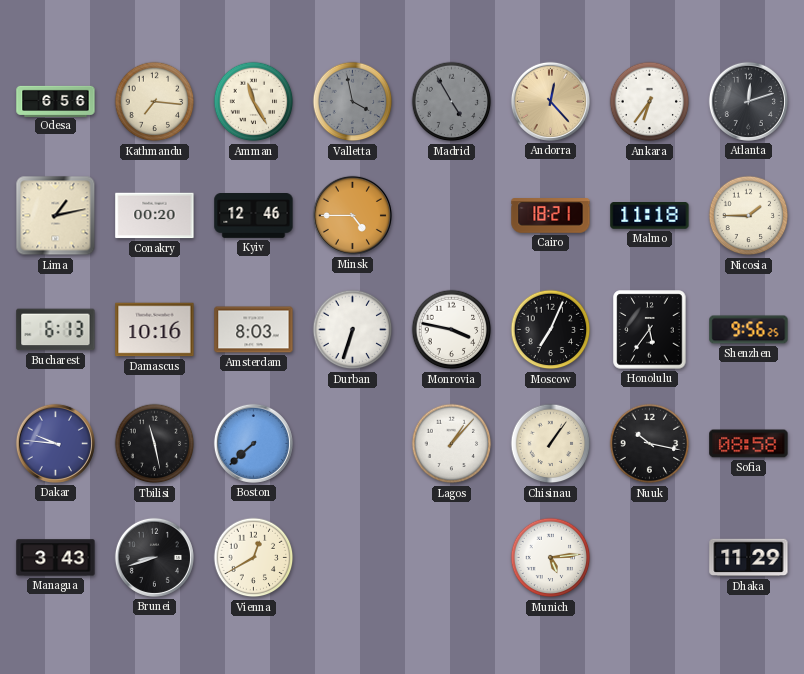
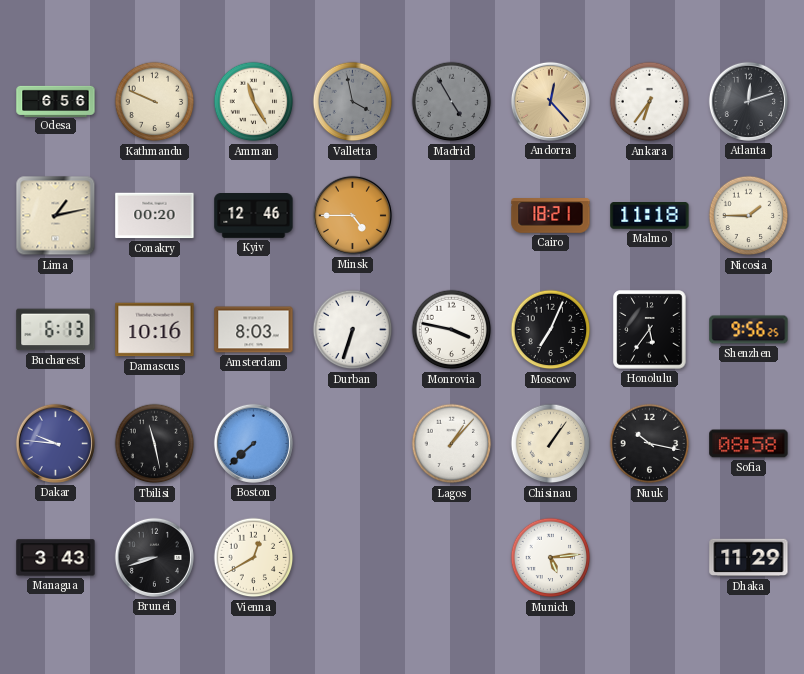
Kathmandu: 7:16 -> 9:49
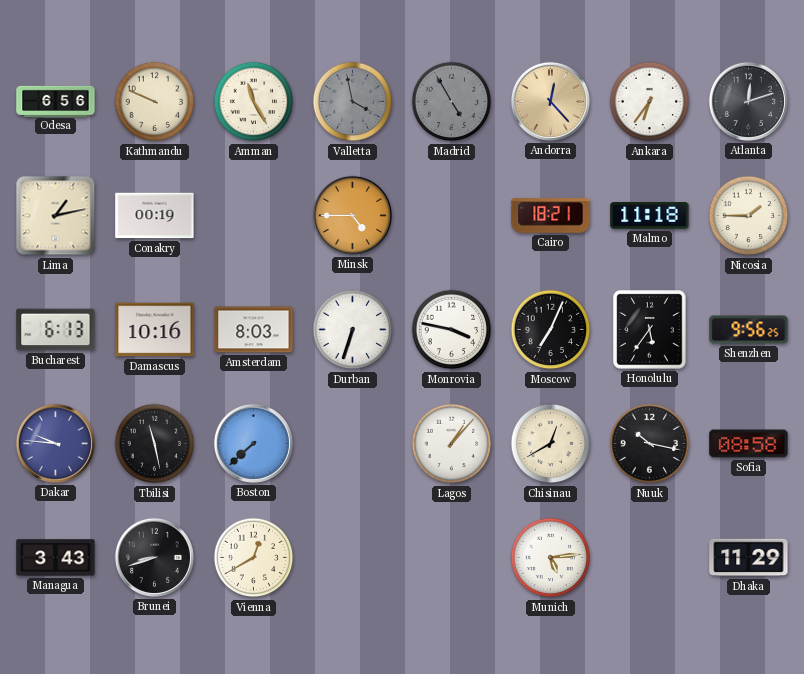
Conakry: 00:20 -> 00:19
Kyiv: 12:46 -> none
Chisinau: 1:06 -> 12:40
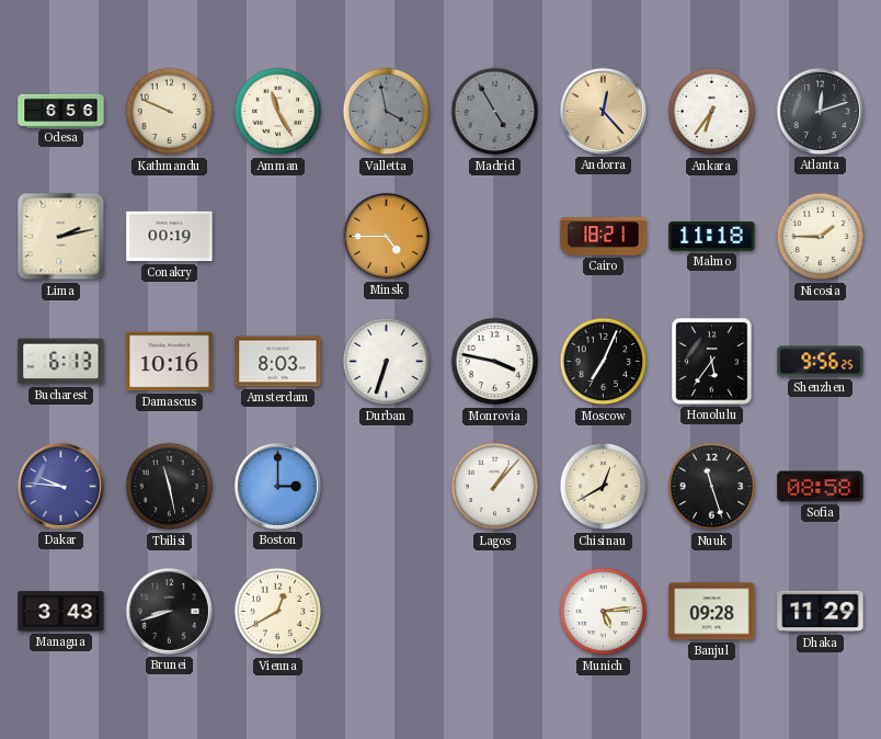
Lima: 1:13 -> 2:13
Boston: 7:38 -> 3:00
Nuuk: 10:17 -> 11:27
Banjul: none -> 09:28
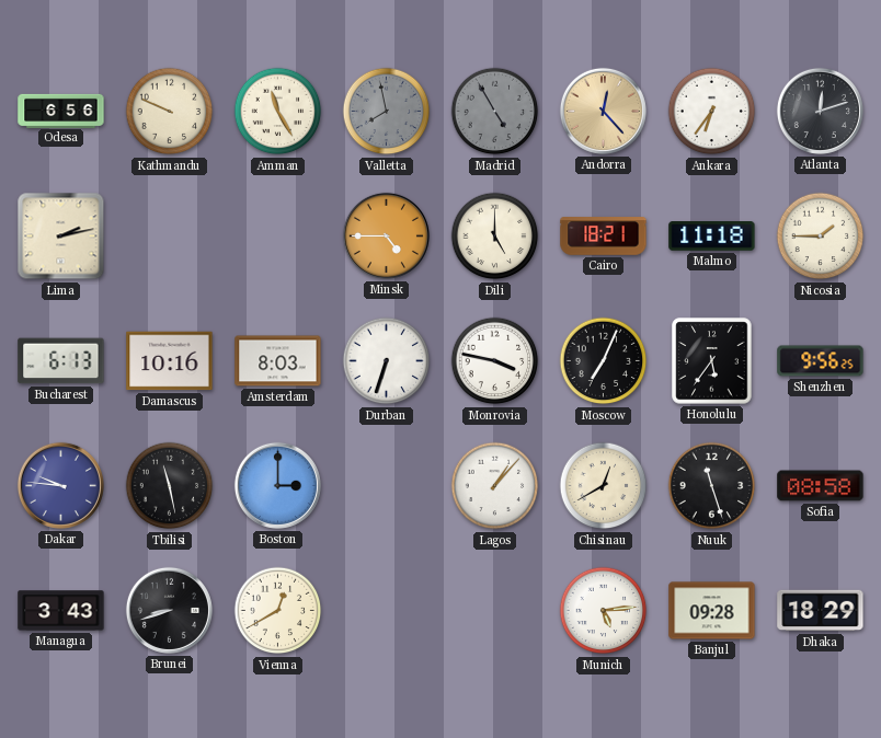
Valletta: 3:58 -> 7:58
Conakry: 00:19 -> none
Dili: none -> 5:00
Dhaka: 11:29 -> 18:29
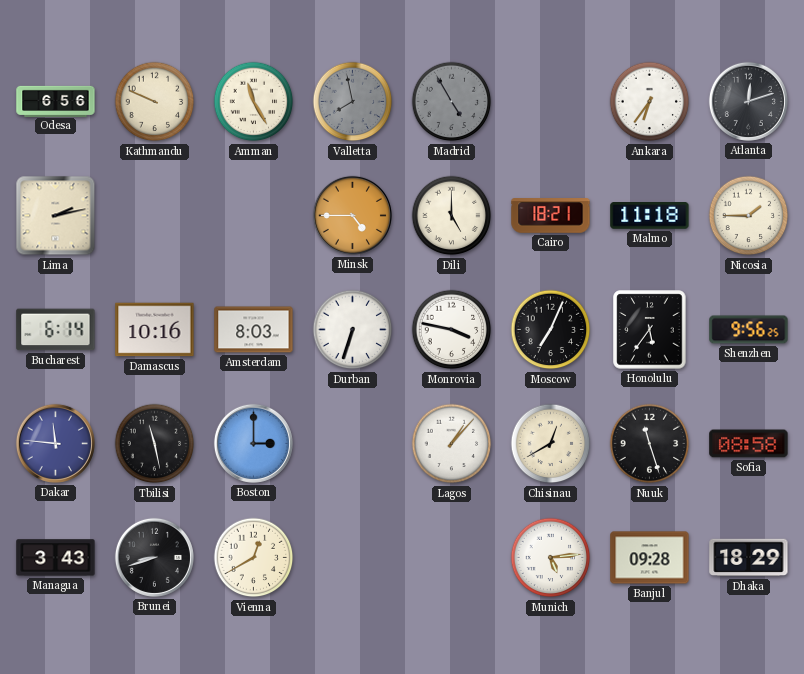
Andorra: 12:23 -> none
Bucharest: 6:13 -> 6:14
Dakar: 9:46 -> 11:46
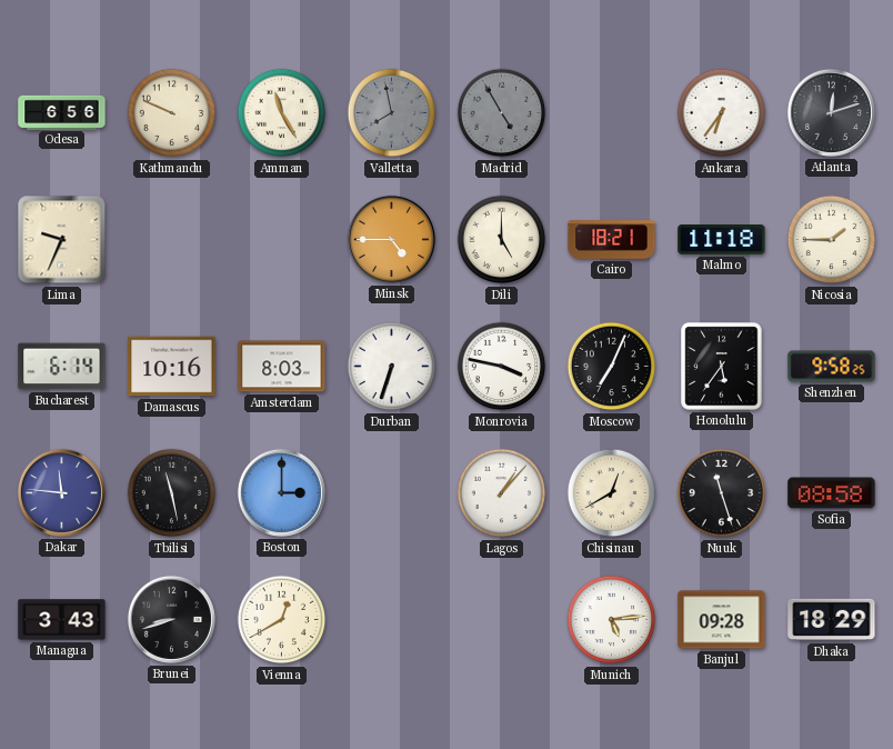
Lima: 2:13 -> 9:34
Shenzhen: 9:56 -> 9:58
